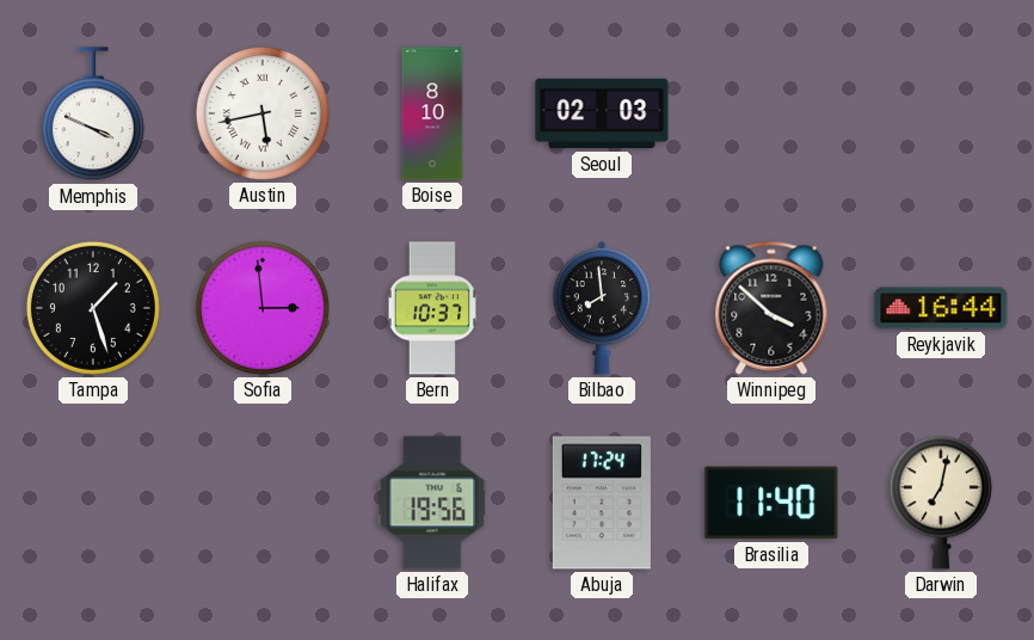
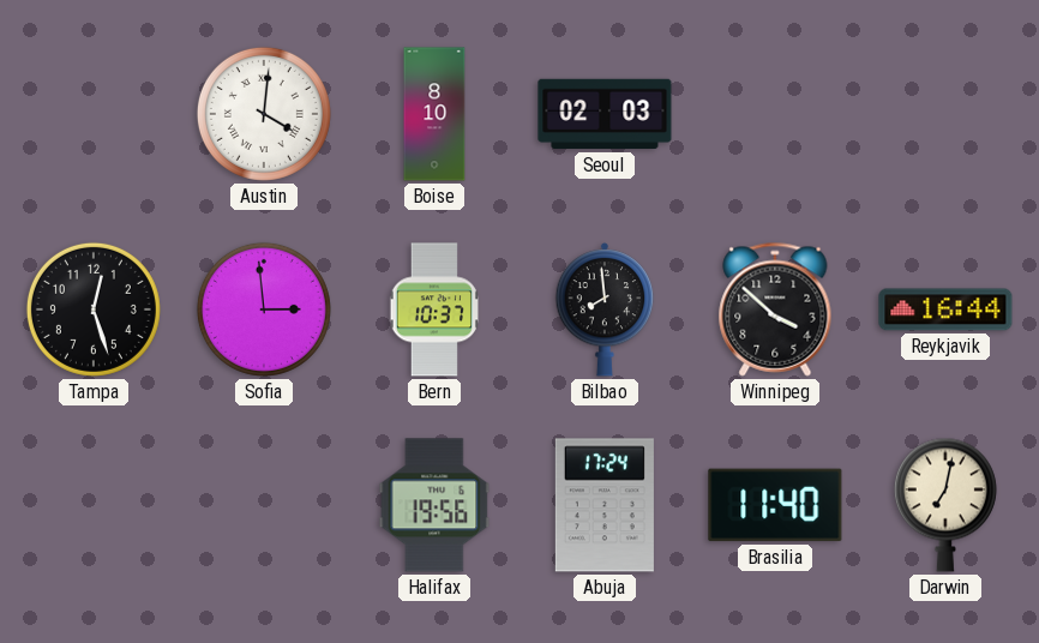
Memphis: 3:49 -> none
Austin: 5:43 -> 4:01
Tampa: 1:27 -> 12:27
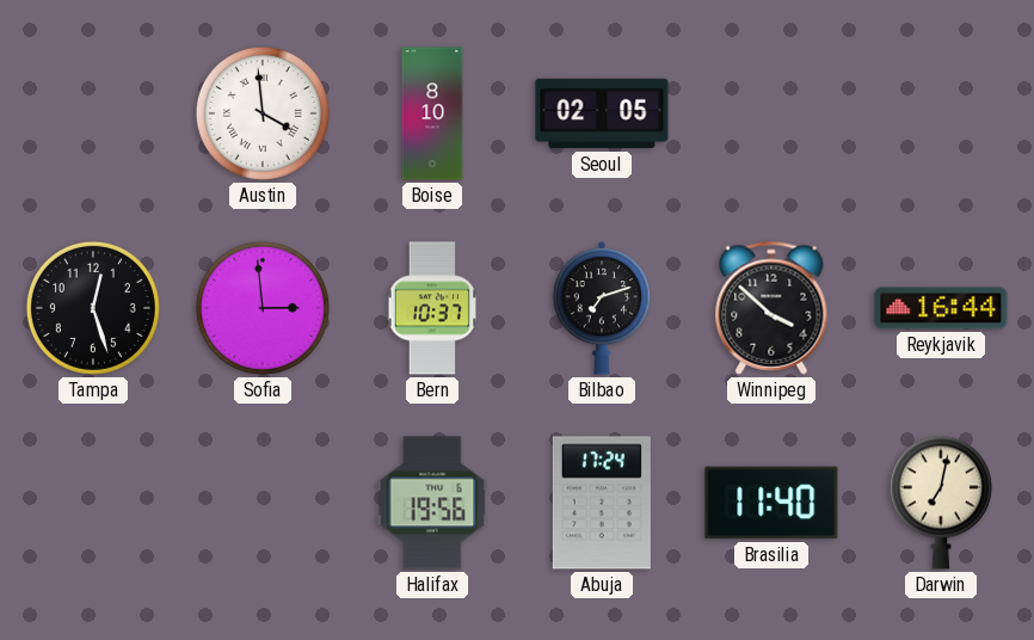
Austin: 4:01 -> 3:59
Seoul: 02:03 -> 02:05
Bilbao: 7:59 -> 7:12
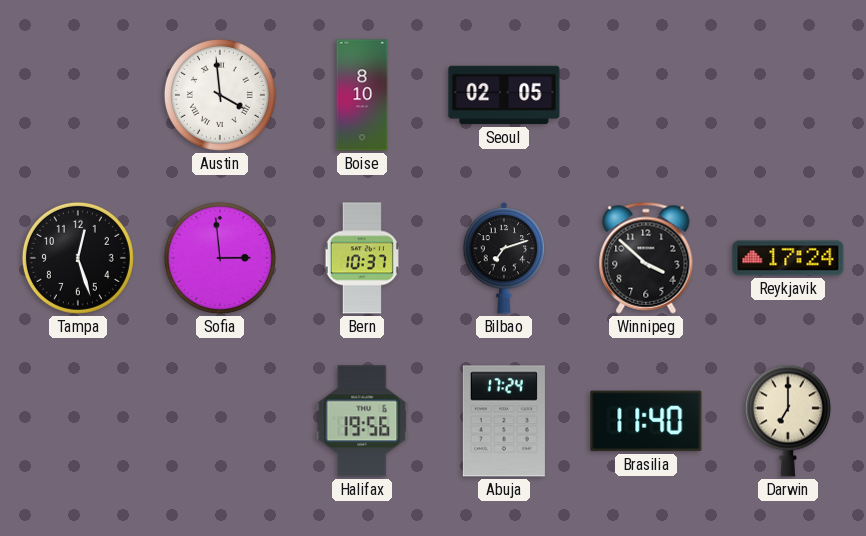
Reykjavik: 16:44 -> 17:24
Darwin: 7:02 -> 7:00
